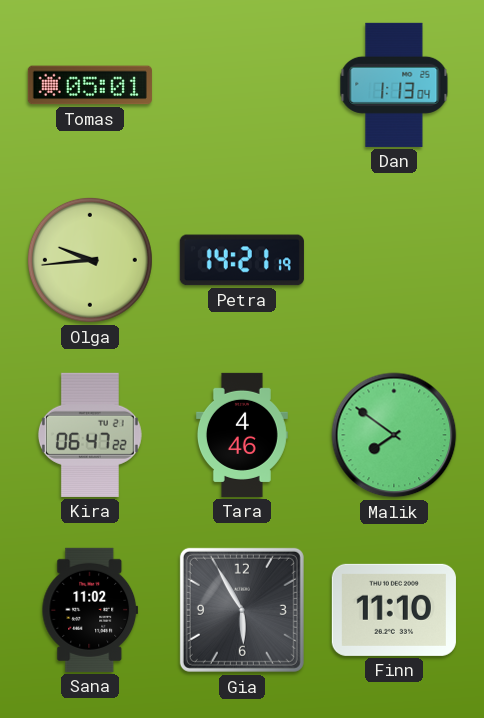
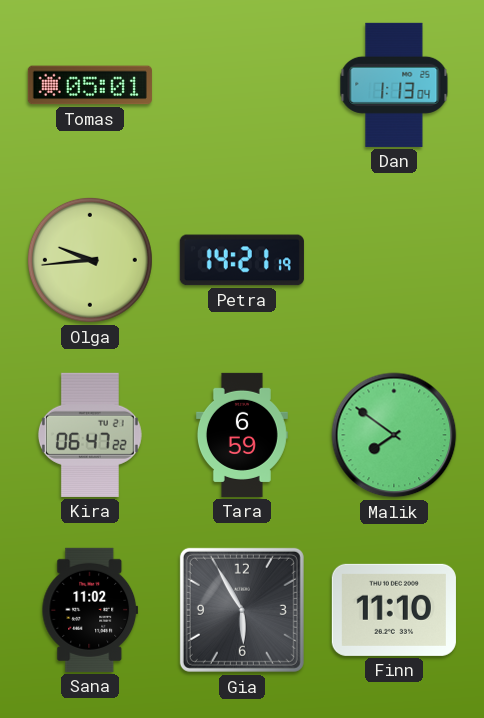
Tara: 4:46 -> 6:59
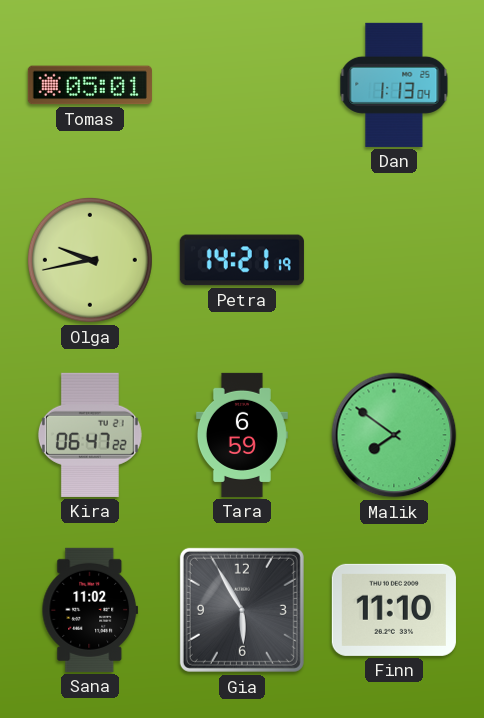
Olga: 9:44 -> 9:43
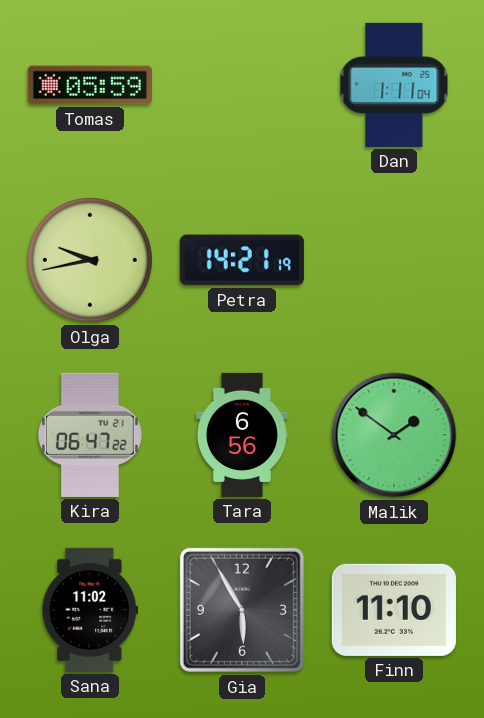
Tomas: 05:01 -> 05:59
Dan: 1:13 -> 1:11
Tara: 6:59 -> 6:56
Malik: 7:51 -> 1:51
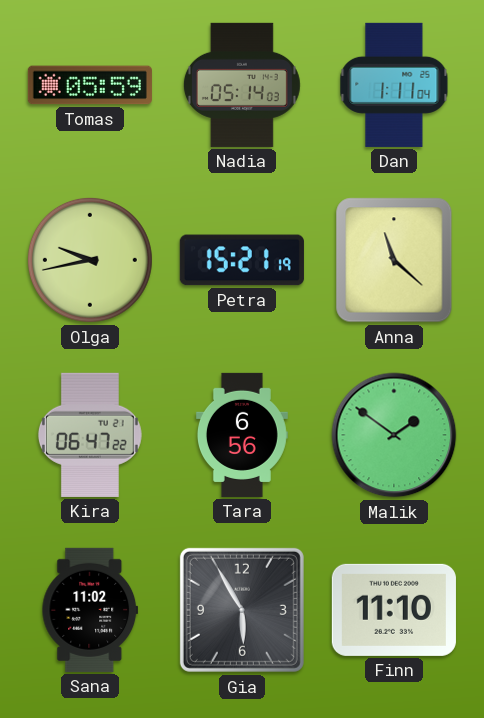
Nadia: none -> 05:14
Petra: 14:21 -> 15:21
Anna: none -> 11:22
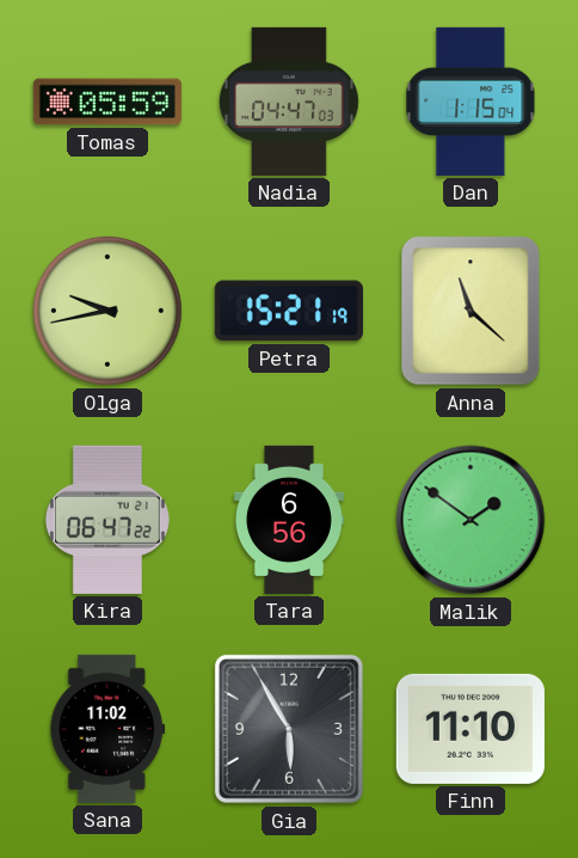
Nadia: 05:14 -> 04:47
Dan: 1:11 -> 1:15
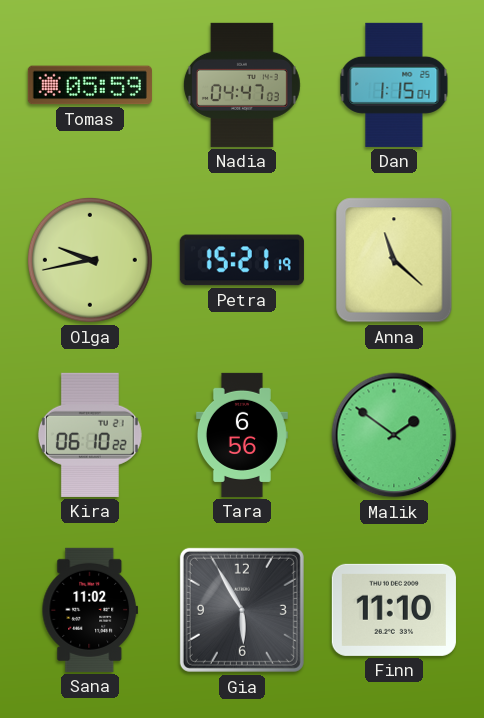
Kira: 06:47 -> 06:10
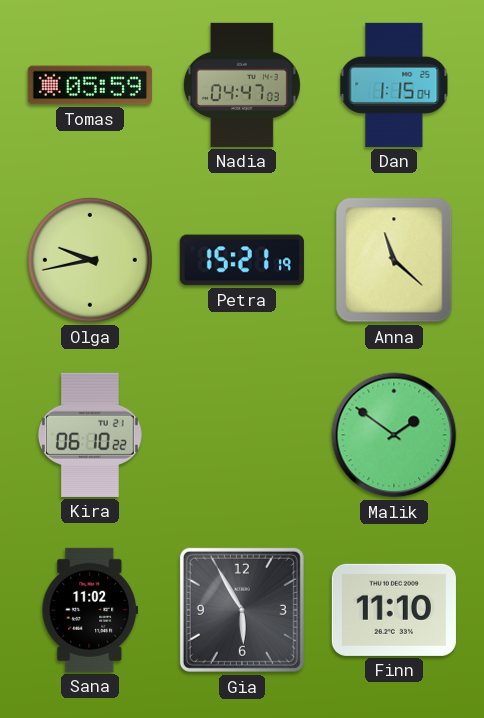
Tara: 6:56 -> none
